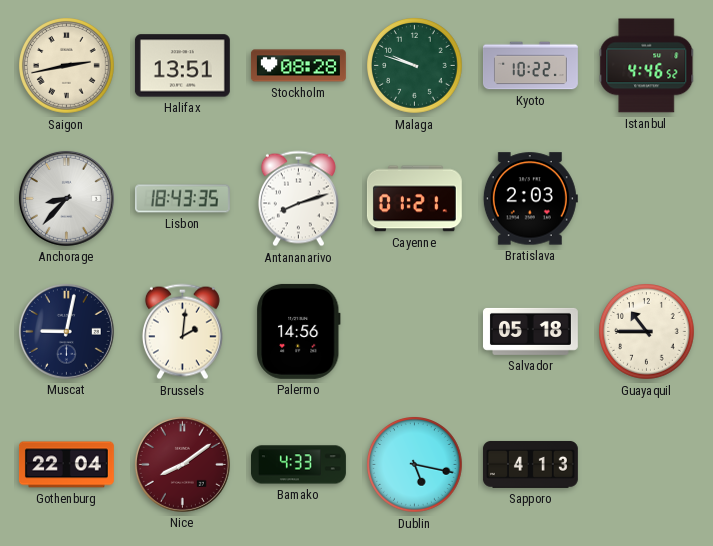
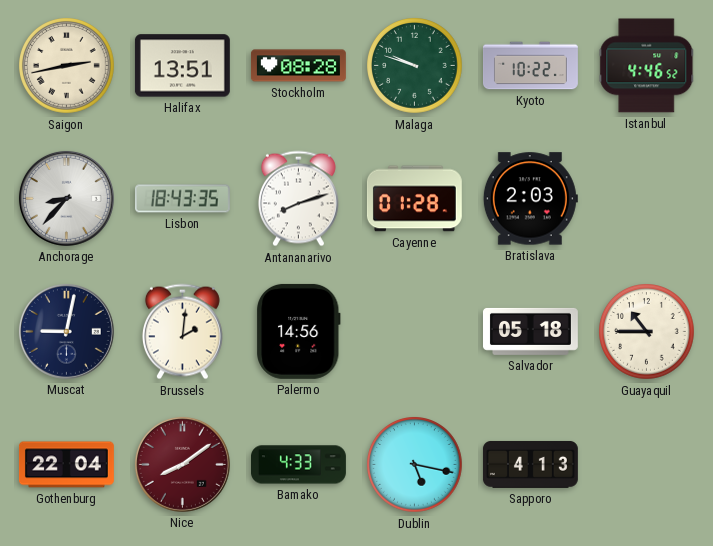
Cayenne: 01:21 -> 01:28
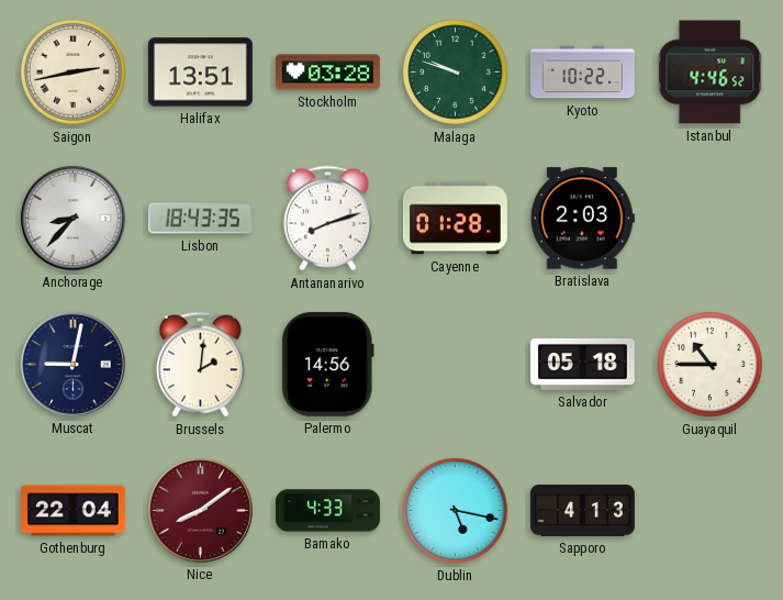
Stockholm: 08:28 -> 03:28
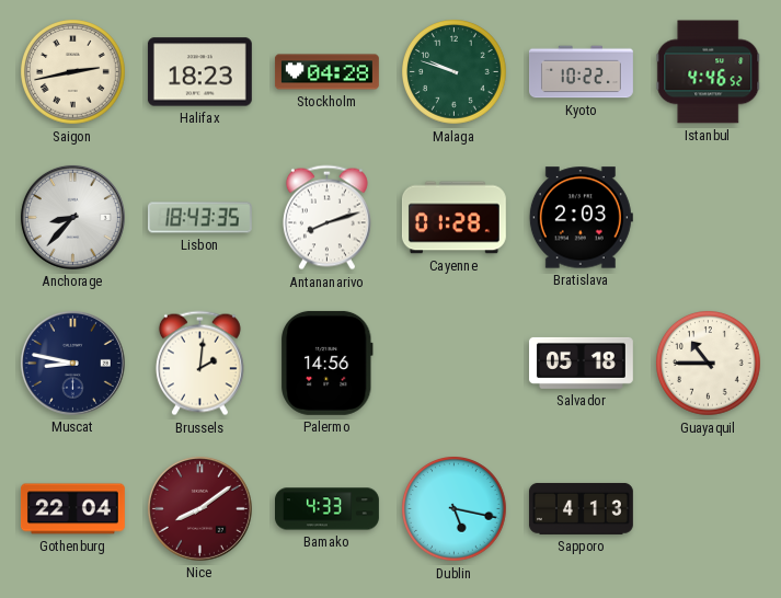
Halifax: 13:51 -> 18:23
Stockholm: 03:28 -> 04:28
Muscat: 9:02 -> 8:47
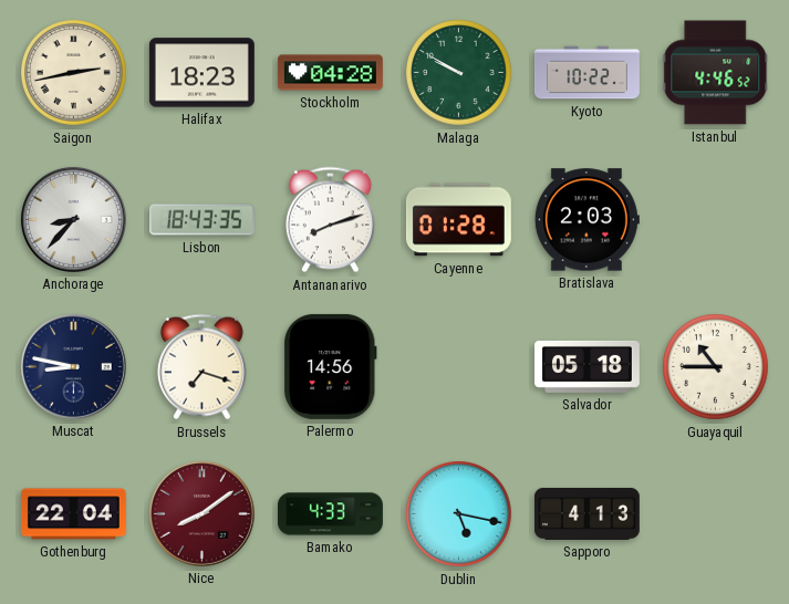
Malaga: 9:48 -> 9:50
Brussels: 2:01 -> 7:18
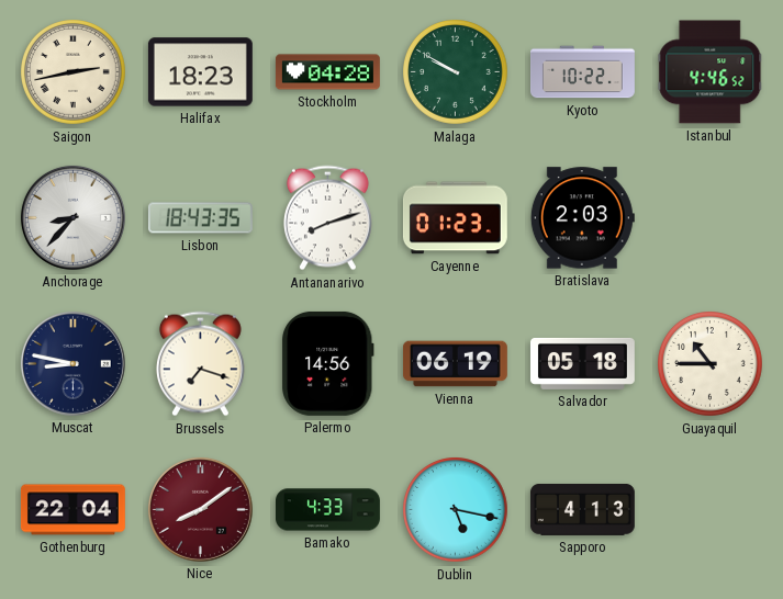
Cayenne: 01:28 -> 01:23
Vienna: none -> 06:19
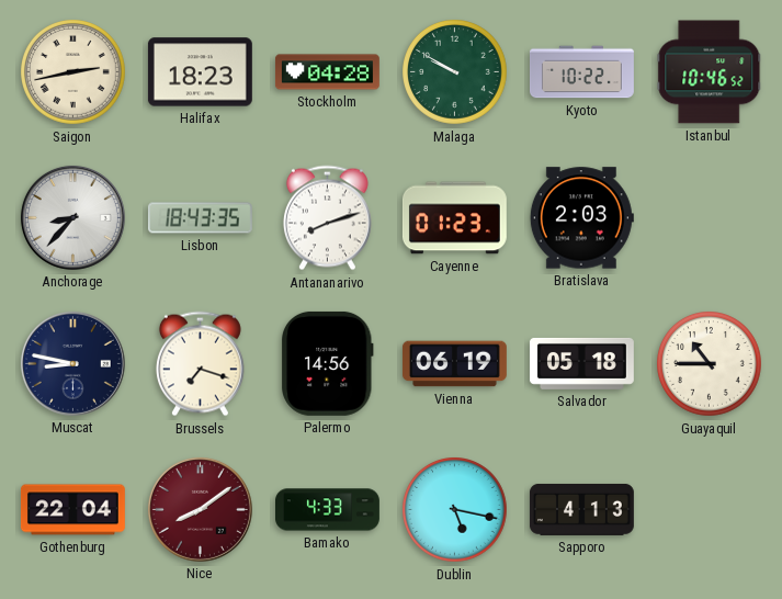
Istanbul: 4:46 -> 10:46
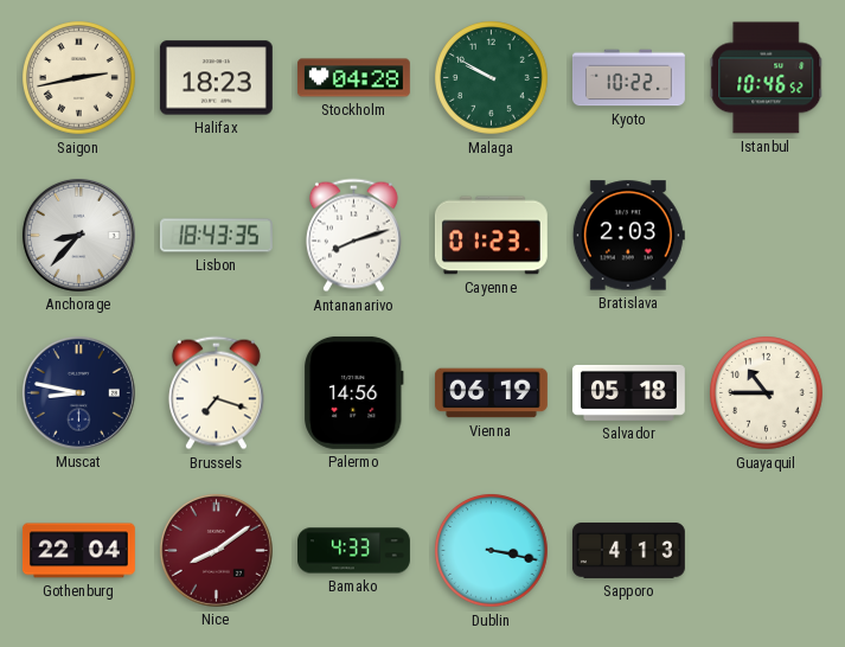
Dublin: 5:17 -> 3:17
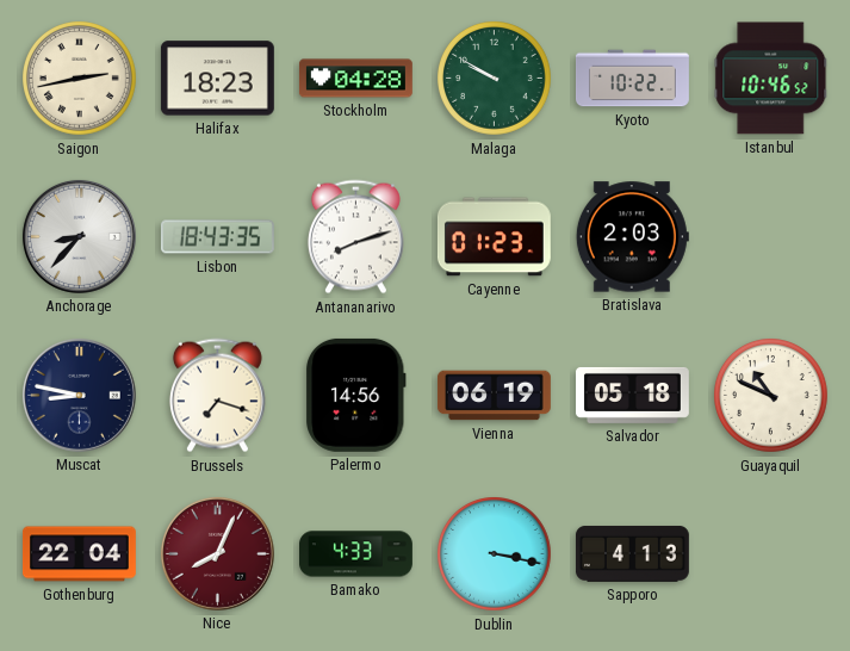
Guayaquil: 10:45 -> 10:49
Nice: 8:09 -> 8:04
